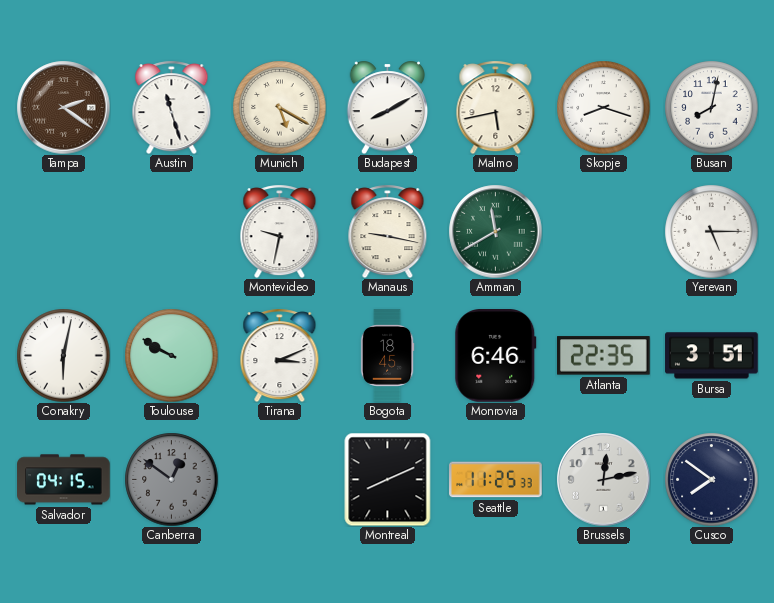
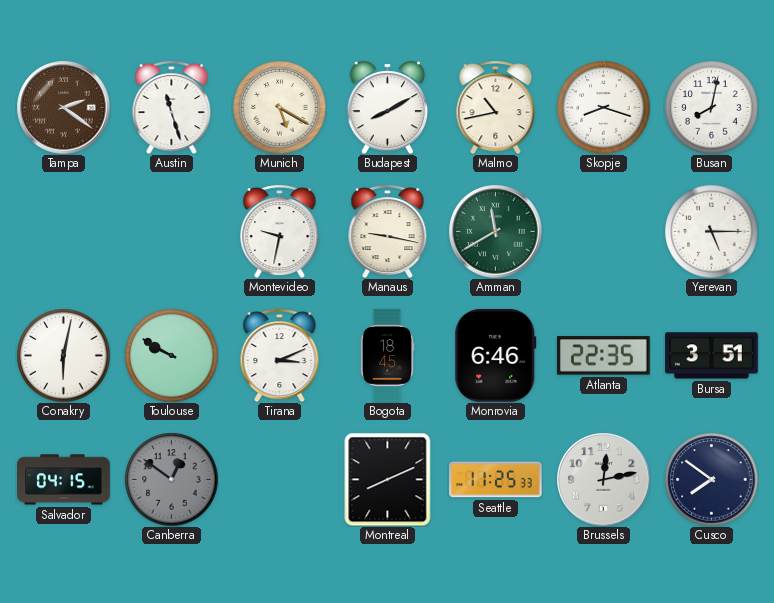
Malmo: 5:43 -> 10:43
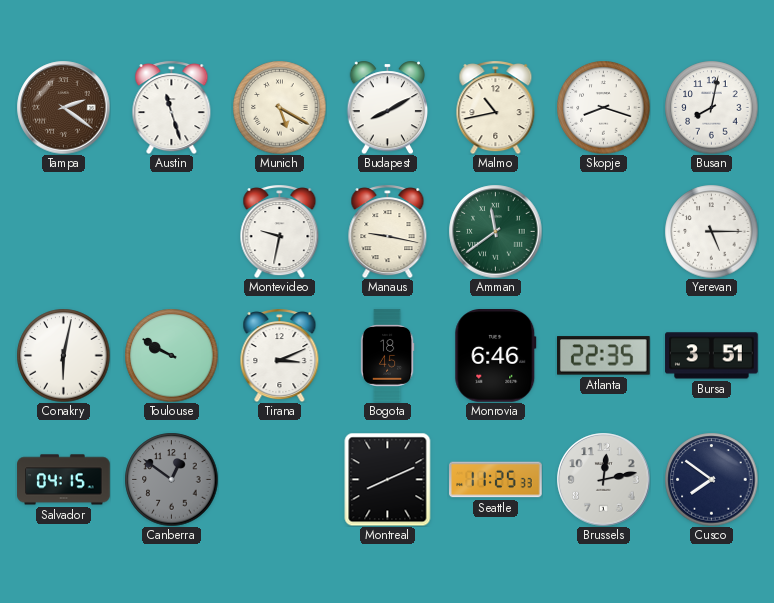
Amman: 11:40 -> 11:39
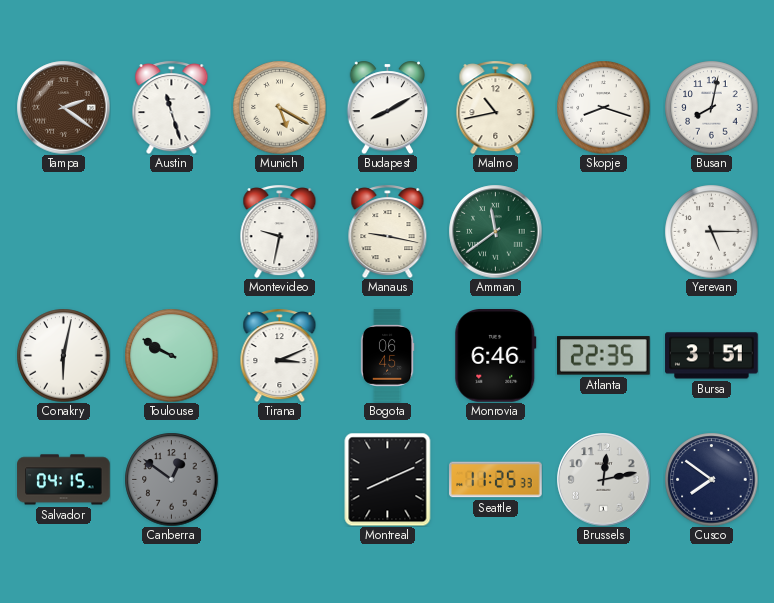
Bogota: 18:45 -> 06:45
